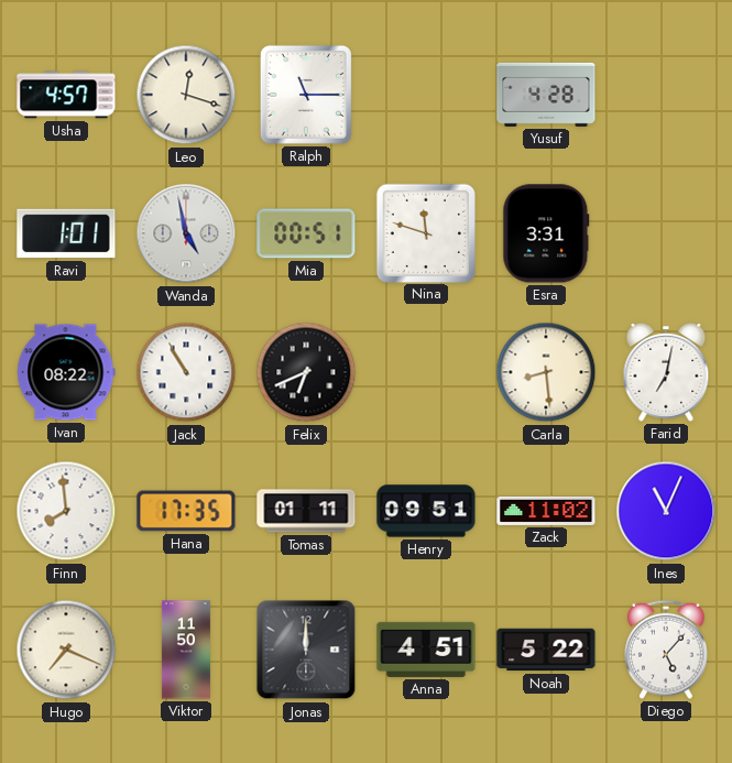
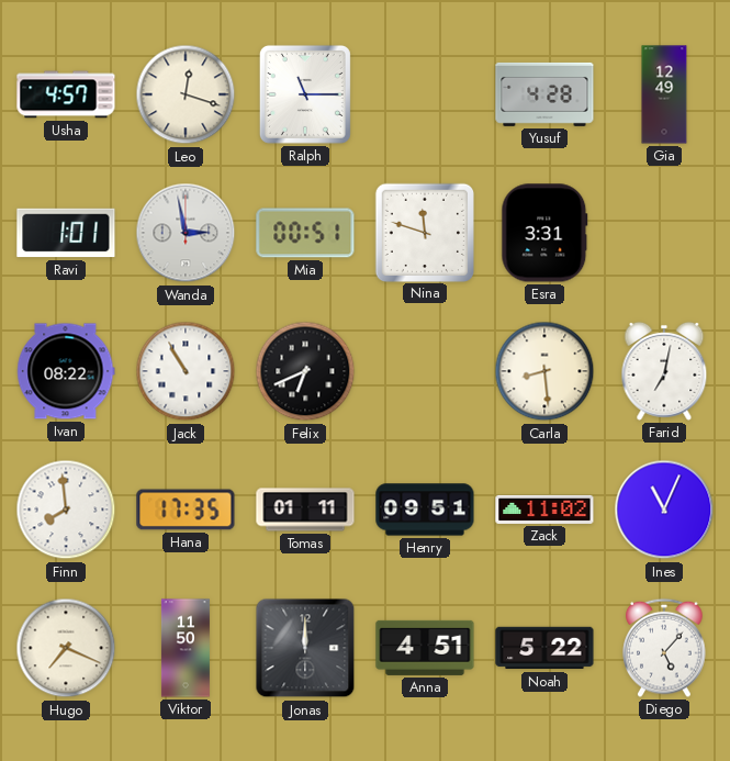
Gia: none -> 12:49
Wanda: 4:58 -> 2:58
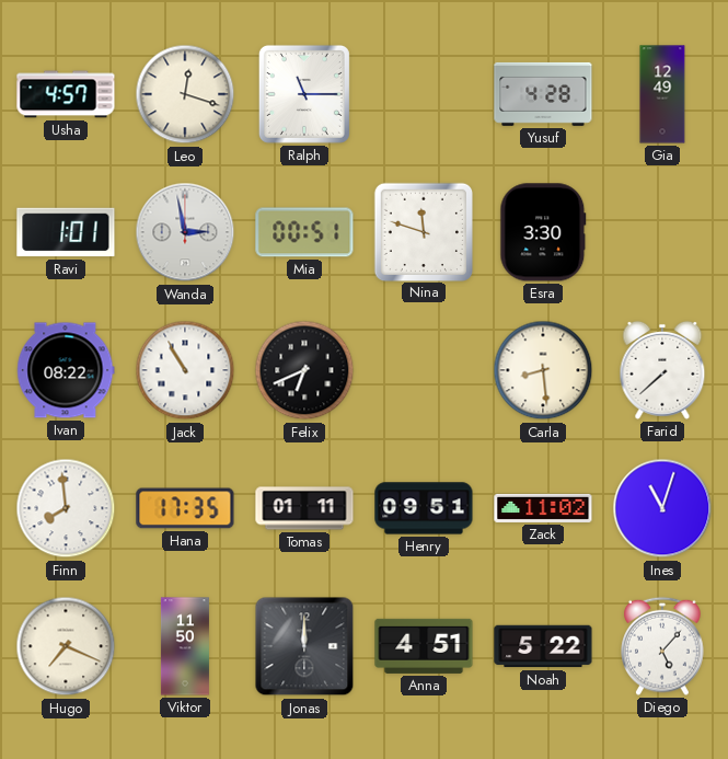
Esra: 3:31 -> 3:30
Farid: 7:02 -> 7:38
Ines: 11:04 -> 11:03
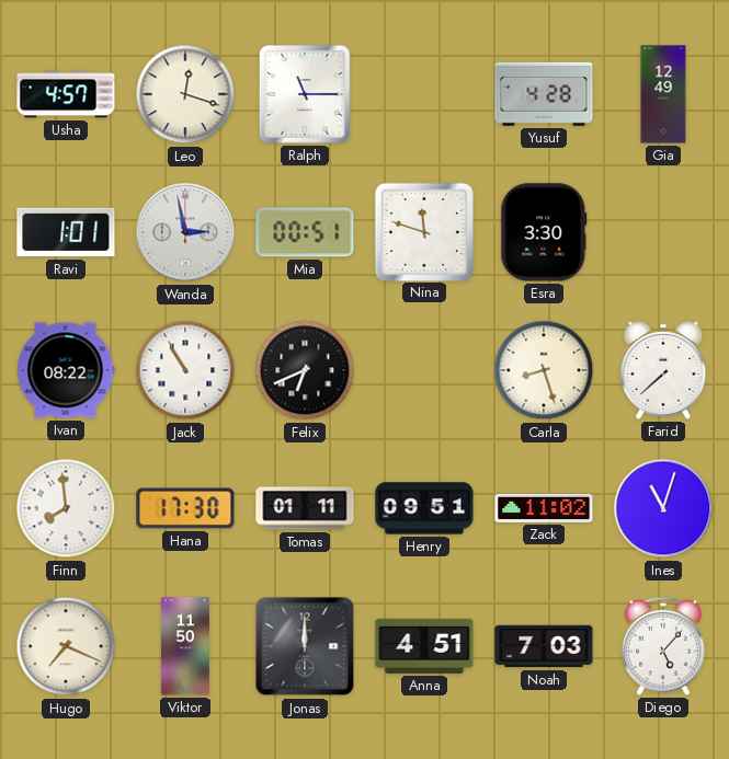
Carla: 8:29 -> 8:27
Hana: 17:35 -> 17:30
Noah: 5:22 -> 7:03
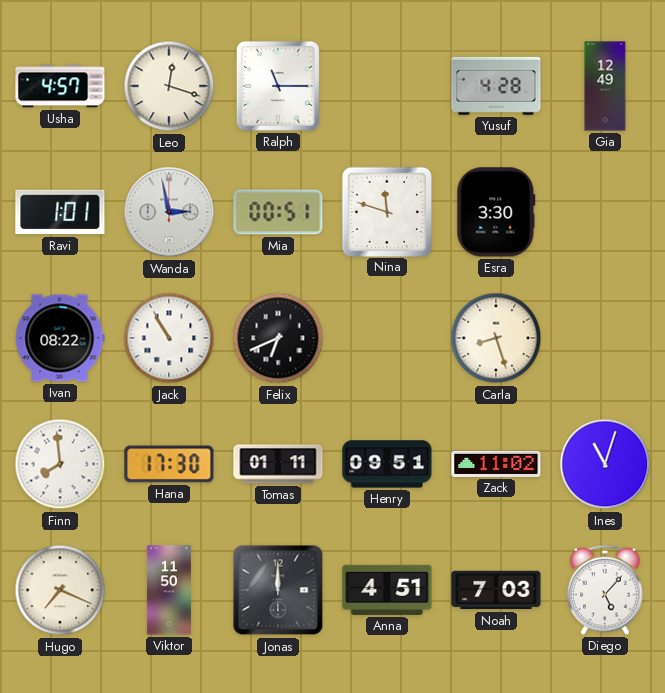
Farid: 7:38 -> none
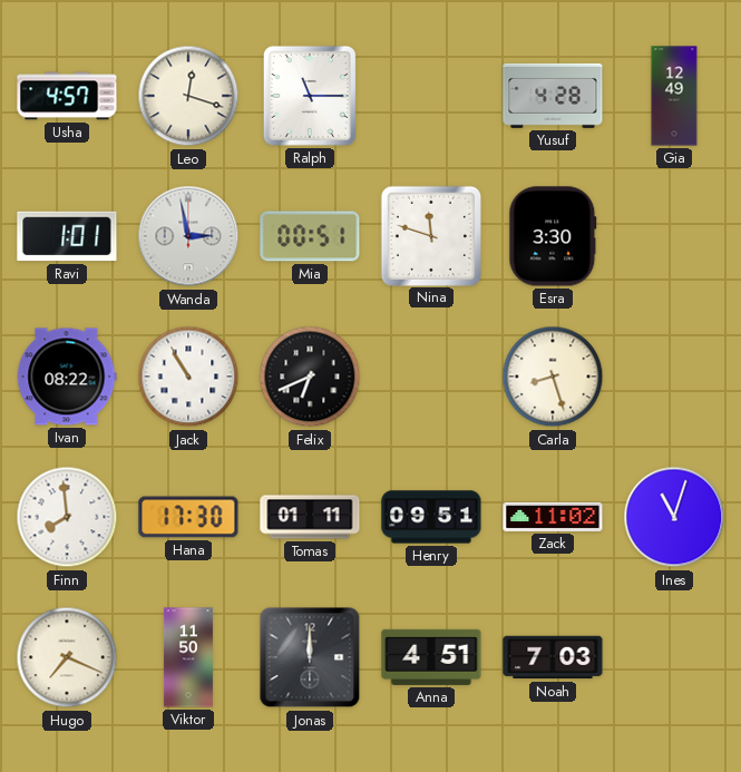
Diego: 5:07 -> none
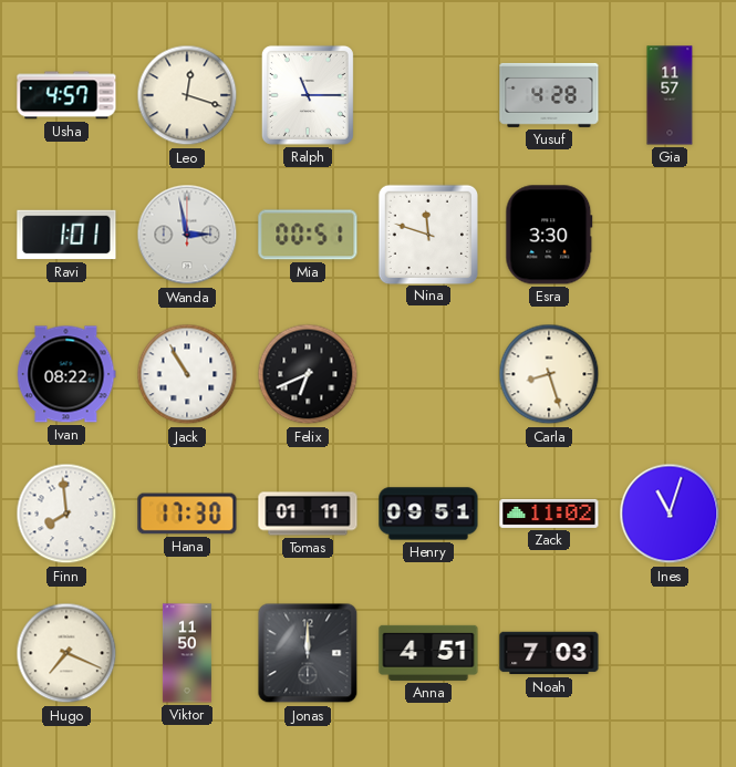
Gia: 12:49 -> 11:57
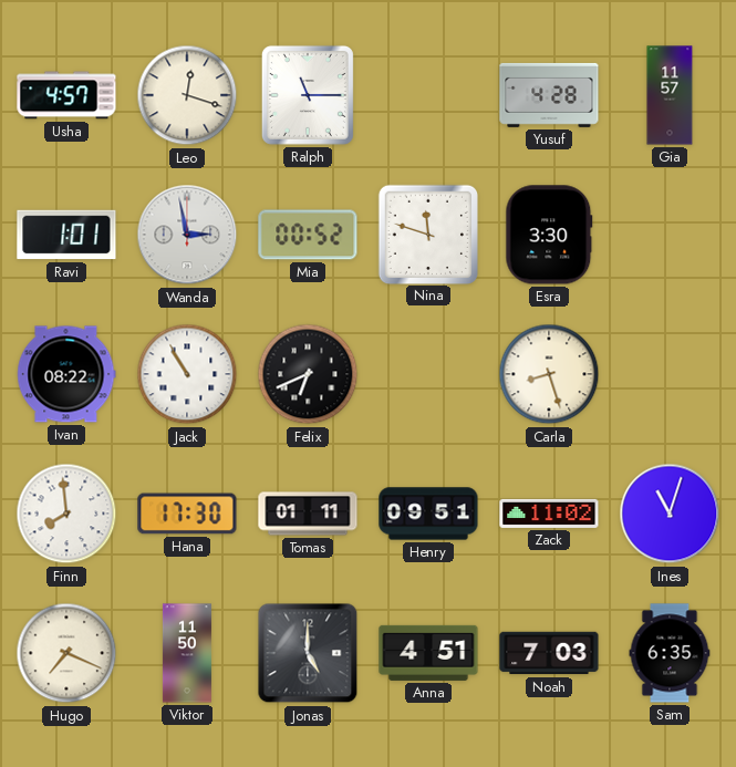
Mia: 00:51 -> 00:52
Jonas: 12:00 -> 5:00
Sam: none -> 6:35
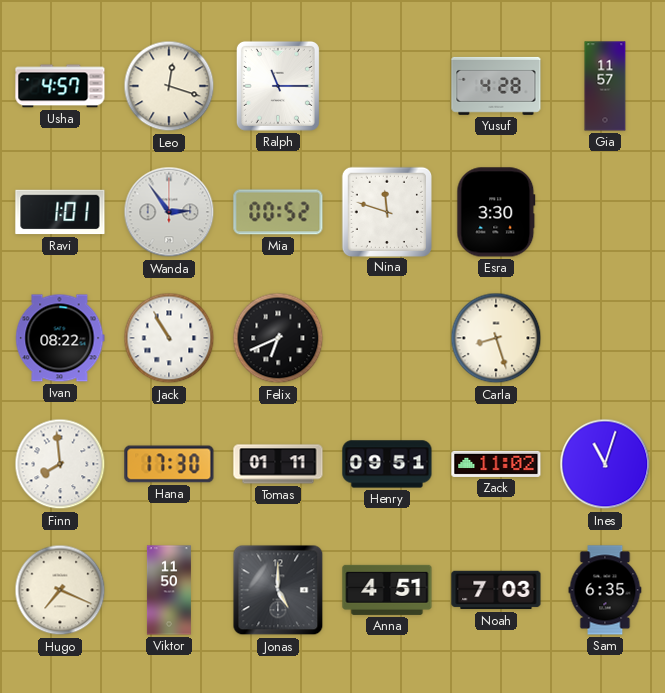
Wanda: 2:58 -> 2:54
